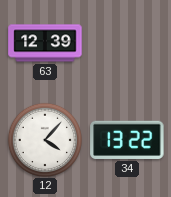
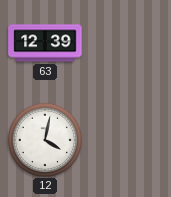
12: 4:07 -> 4:02
34: 13:22 -> none
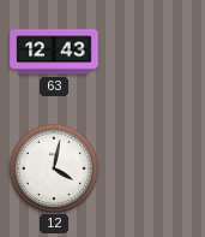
63: 12:39 -> 12:43
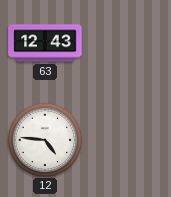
12: 4:02 -> 4:46
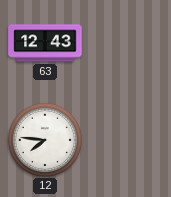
12: 4:46 -> 7:46
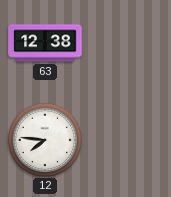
63: 12:43 -> 12:38
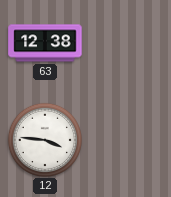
12: 7:46 -> 3:46
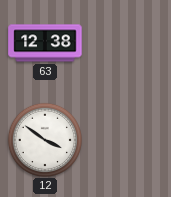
12: 3:46 -> 3:51
